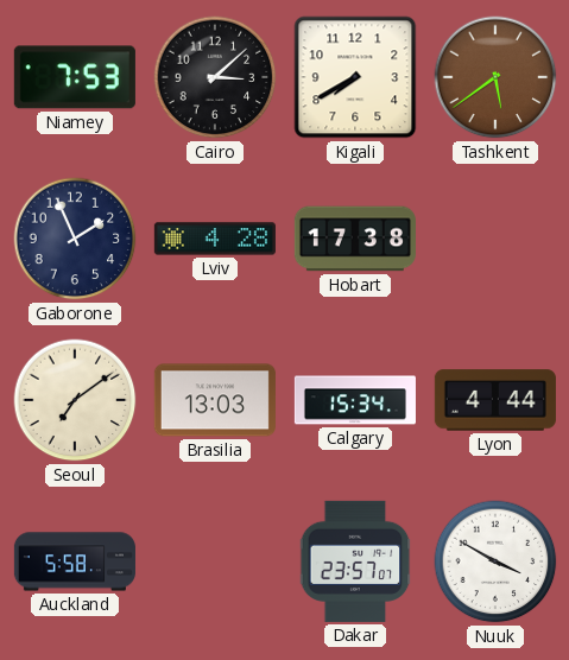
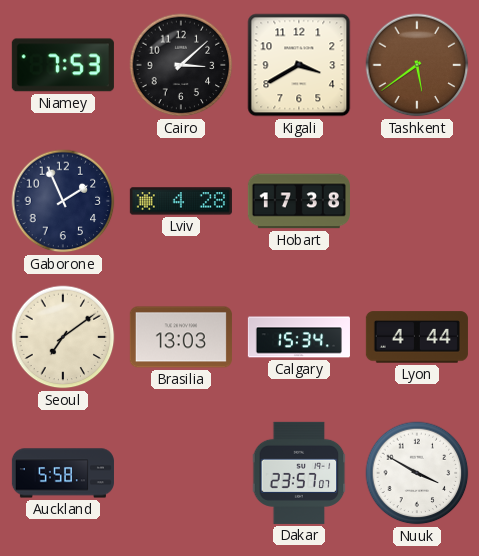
Kigali: 7:40 -> 3:40
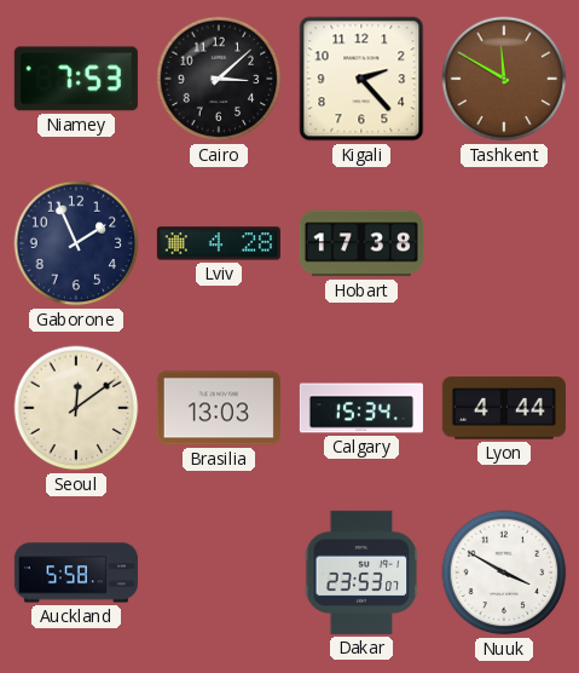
Kigali: 3:40 -> 2:23
Tashkent: 5:39 -> 11:50
Seoul: 7:09 -> 12:09
Dakar: 23:57 -> 23:53
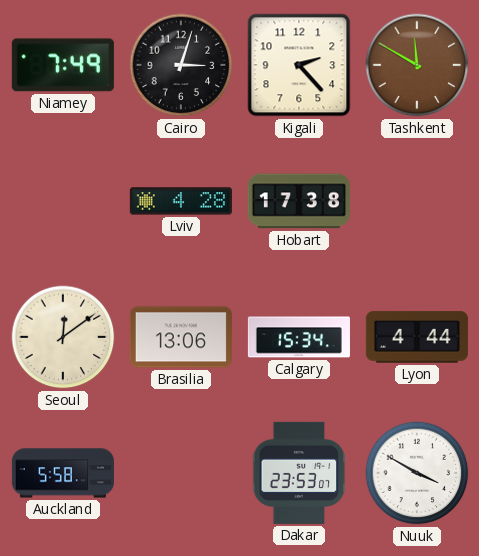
Niamey: 7:53 -> 7:49
Cairo: 3:08 -> 3:03
Gaborone: 1:56 -> none
Brasilia: 13:03 -> 13:06
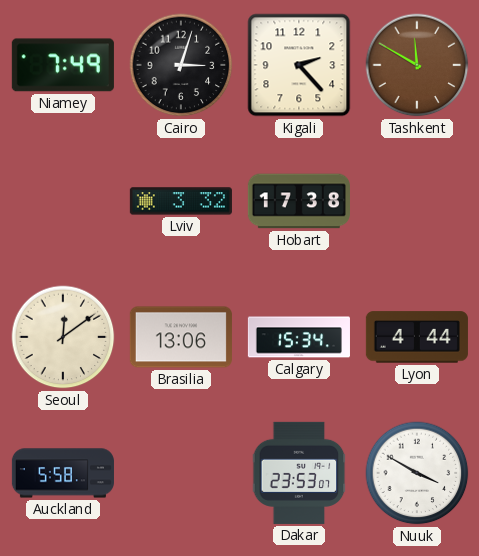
Lviv: 4:28 -> 3:32
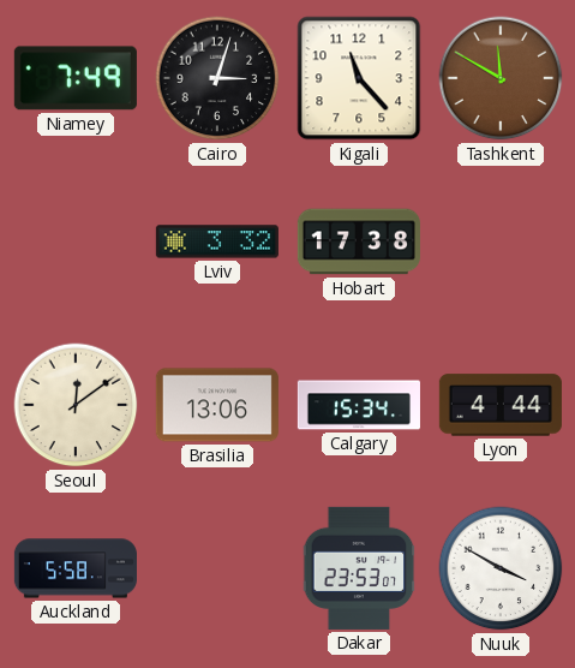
Kigali: 2:23 -> 11:23
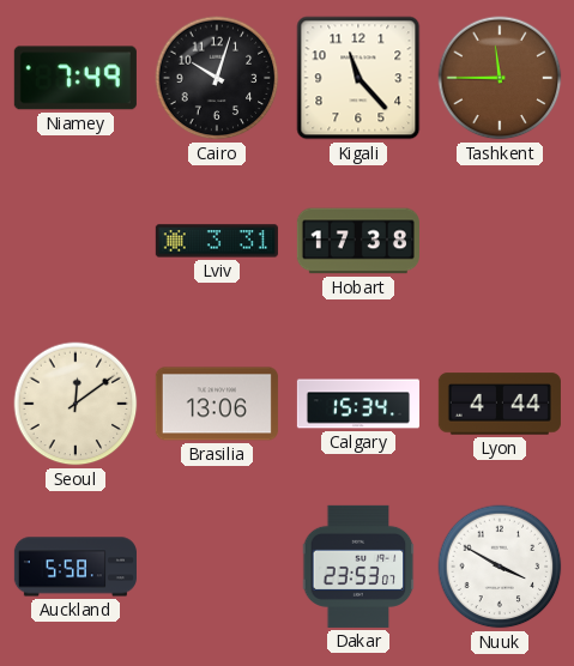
Cairo: 3:03 -> 10:03
Tashkent: 11:50 -> 11:45
Lviv: 3:32 -> 3:31
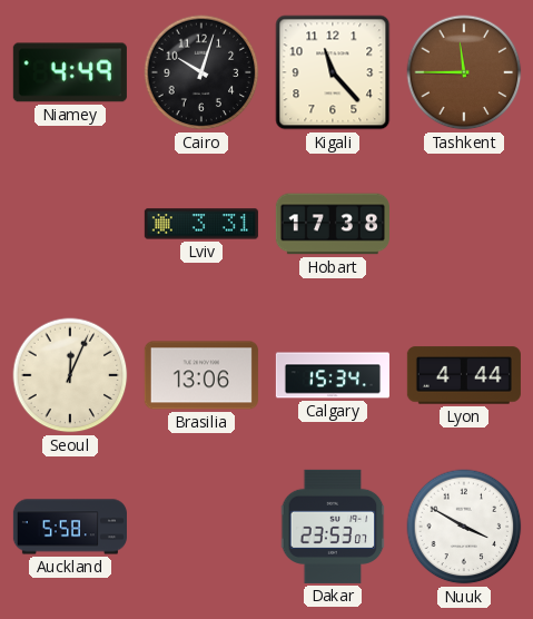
Niamey: 7:49 -> 4:49
Seoul: 12:09 -> 12:04
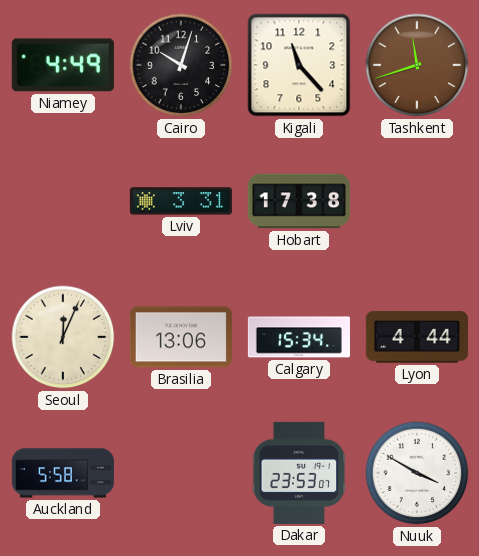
Tashkent: 11:45 -> 11:42
